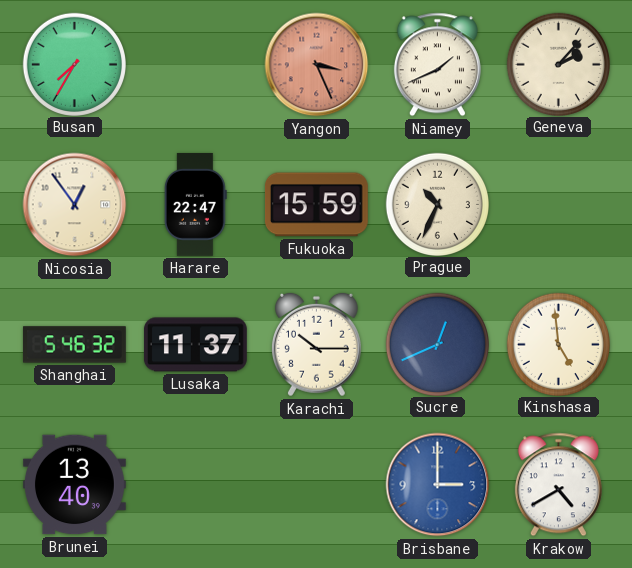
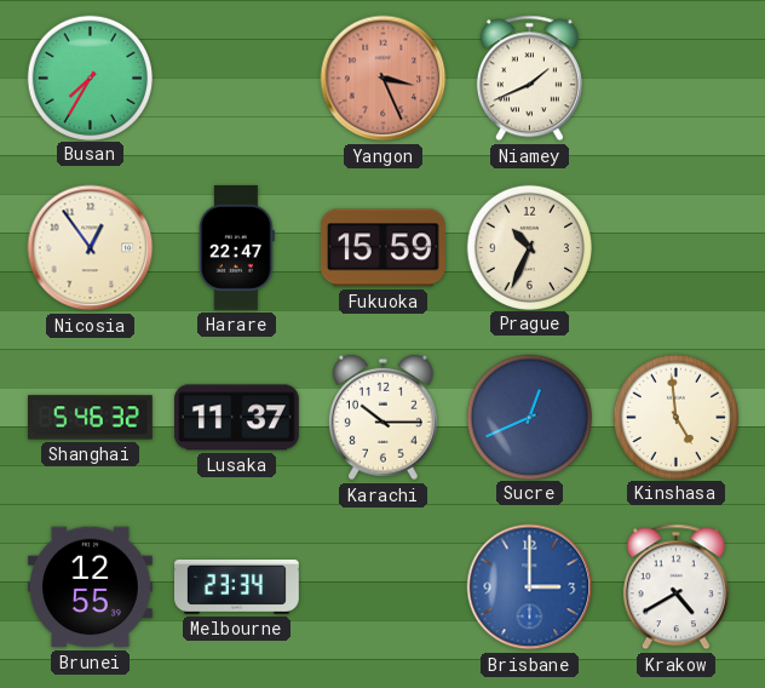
Geneva: 2:07 -> none
Brunei: 13:40 -> 12:55
Melbourne: none -> 23:34
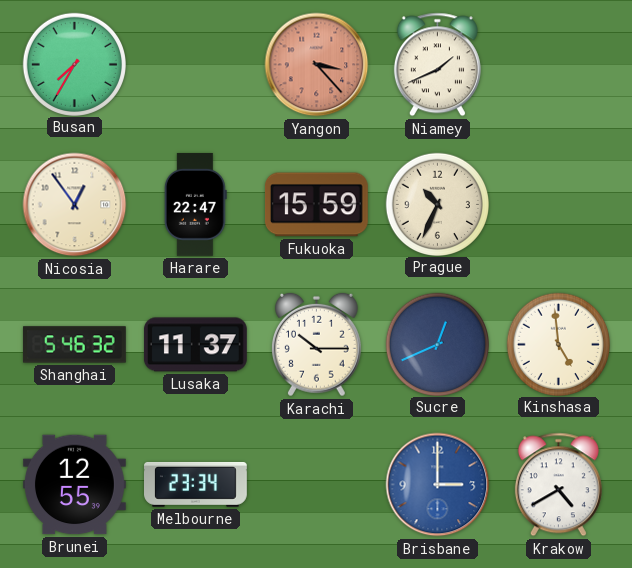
Yangon: 3:26 -> 3:23
